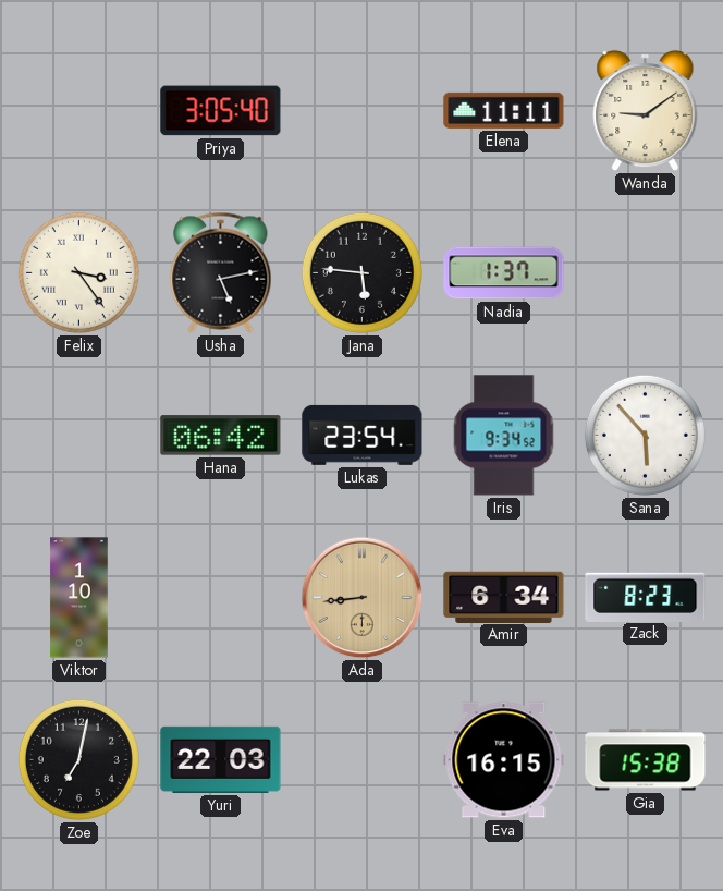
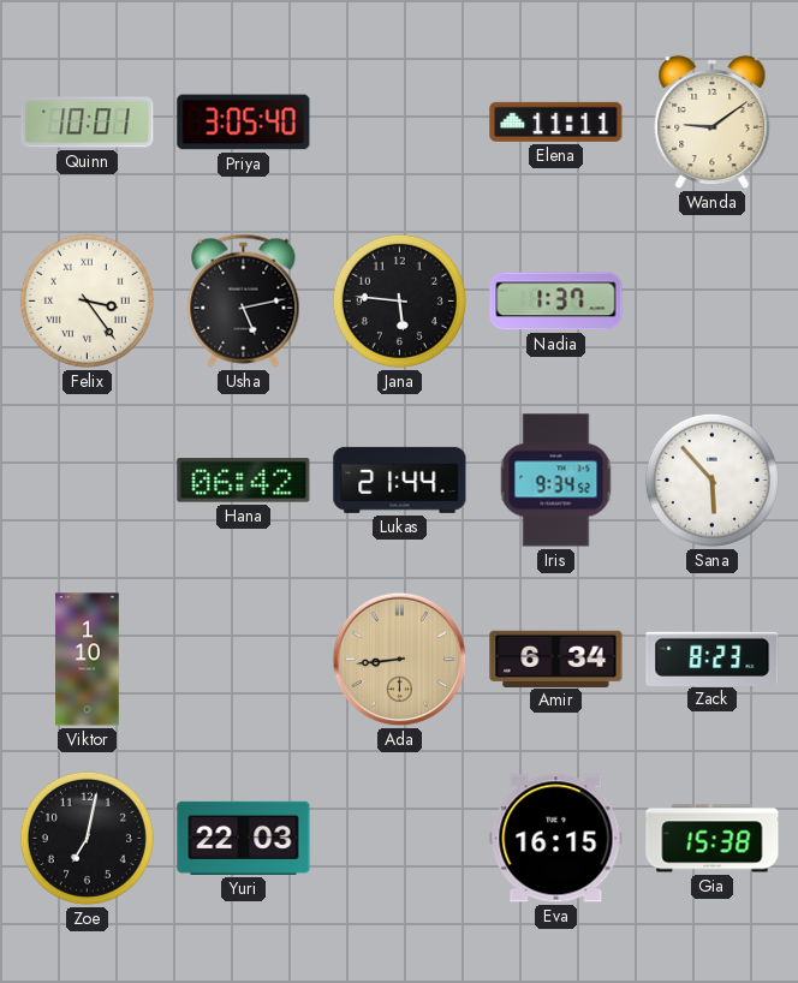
Quinn: none -> 10:01
Lukas: 23:54 -> 21:44
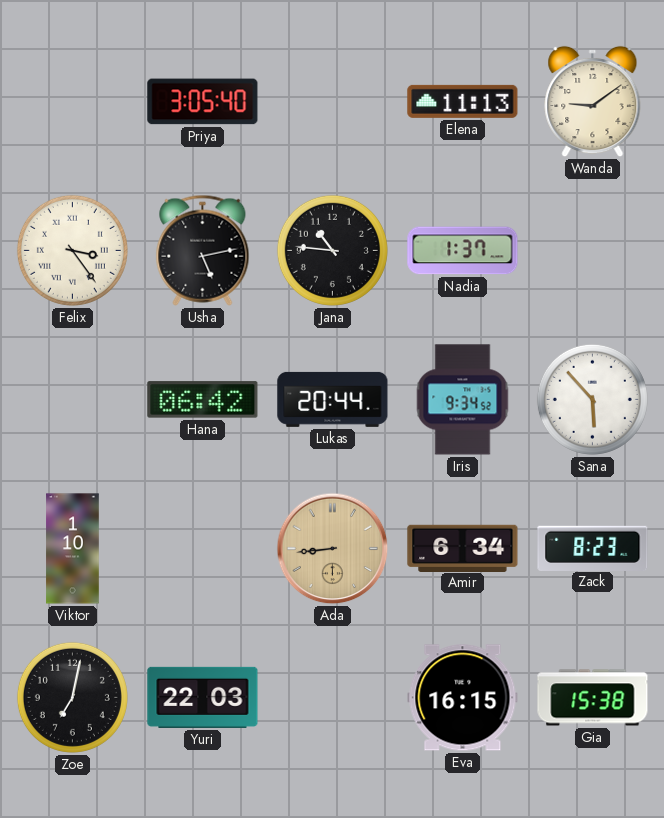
Quinn: 10:01 -> none
Elena: 11:11 -> 11:13
Jana: 5:46 -> 10:46
Lukas: 21:44 -> 20:44
